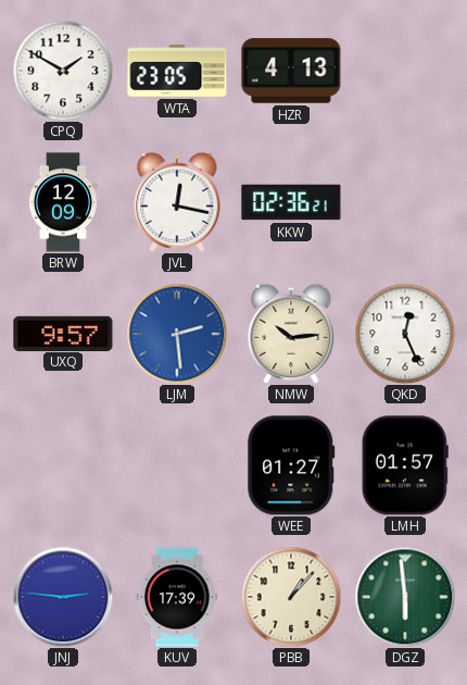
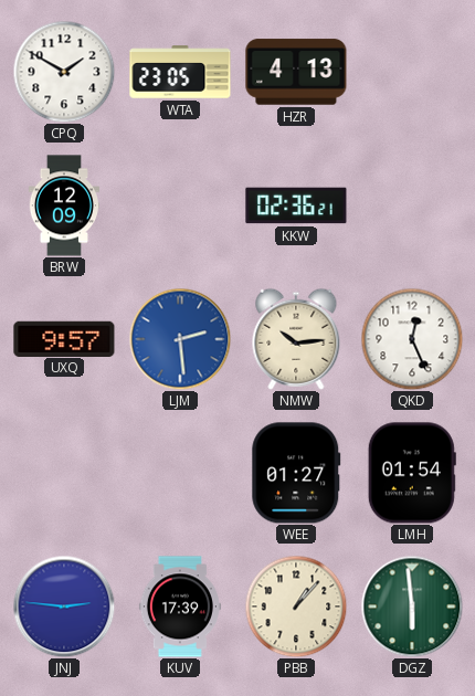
JVL: 12:17 -> none
LMH: 01:57 -> 01:54
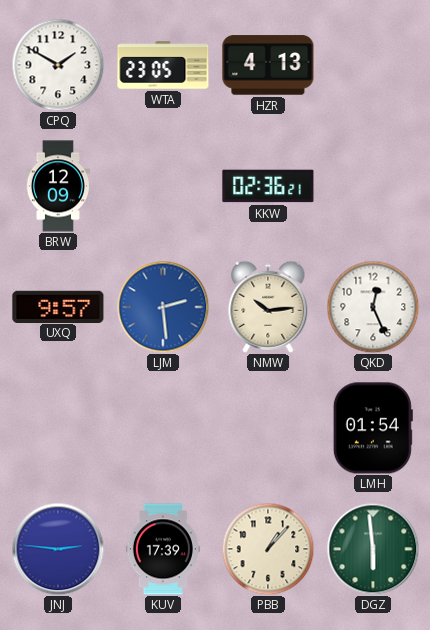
WEE: 01:27 -> none
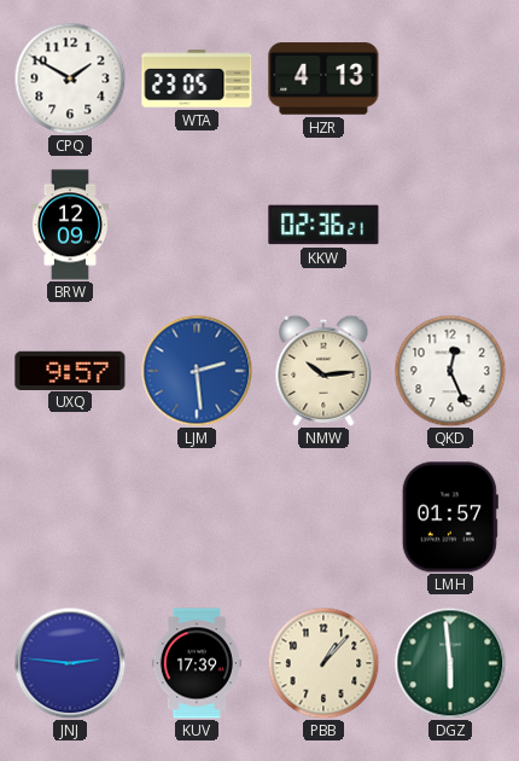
LMH: 01:54 -> 01:57
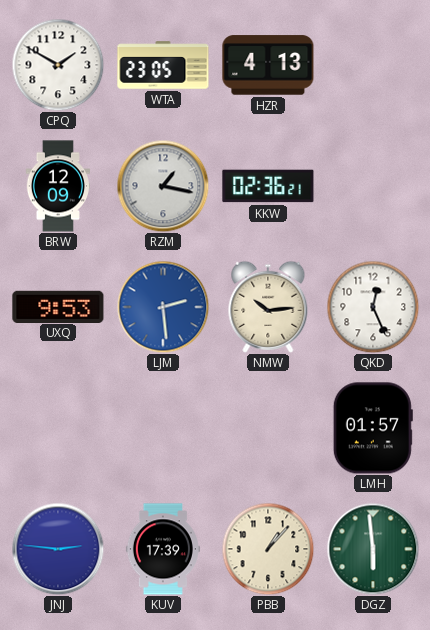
RZM: none -> 1:17
UXQ: 9:57 -> 9:53
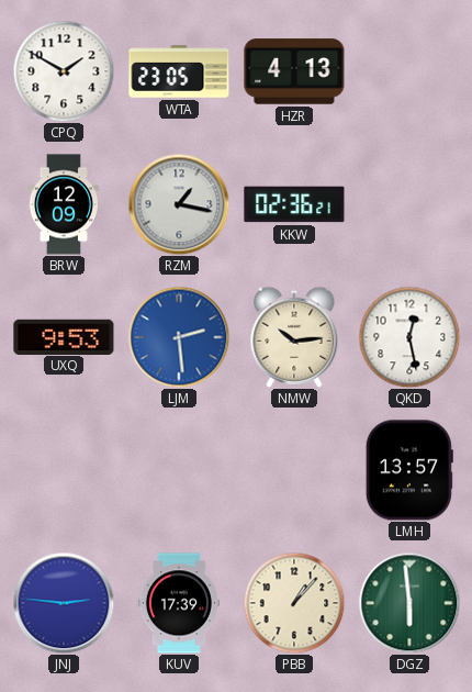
QKD: 12:26 -> 12:28
LMH: 01:57 -> 13:57
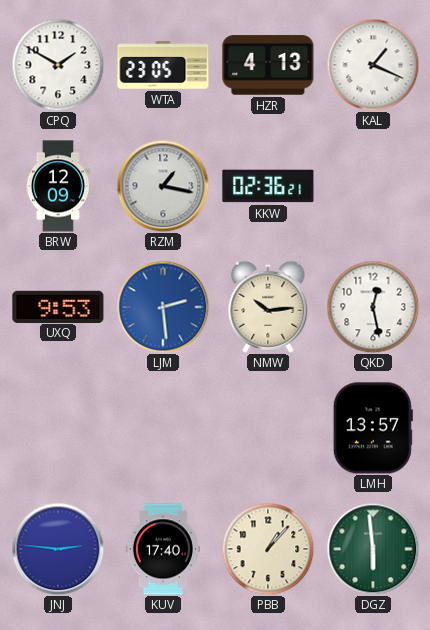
KAL: none -> 1:19
KUV: 17:39 -> 17:40
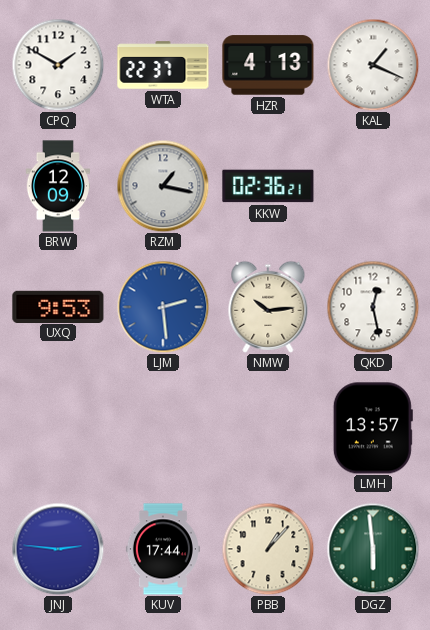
WTA: 23:05 -> 22:37
KUV: 17:40 -> 17:44
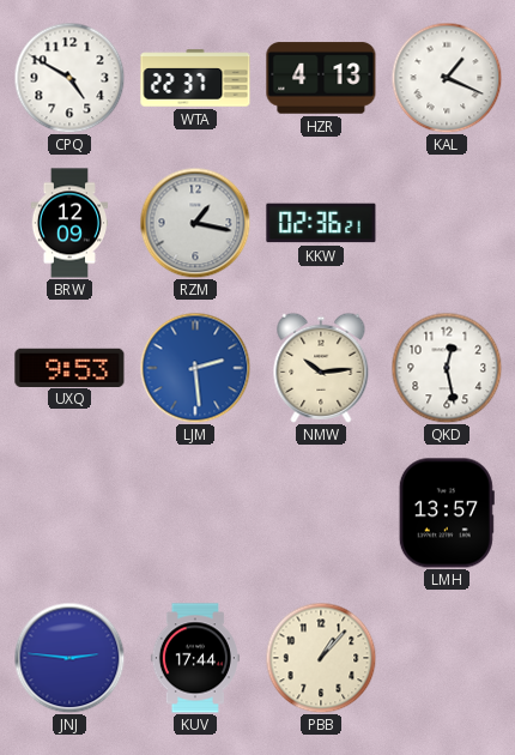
CPQ: 1:50 -> 4:50
DGZ: 5:59 -> none
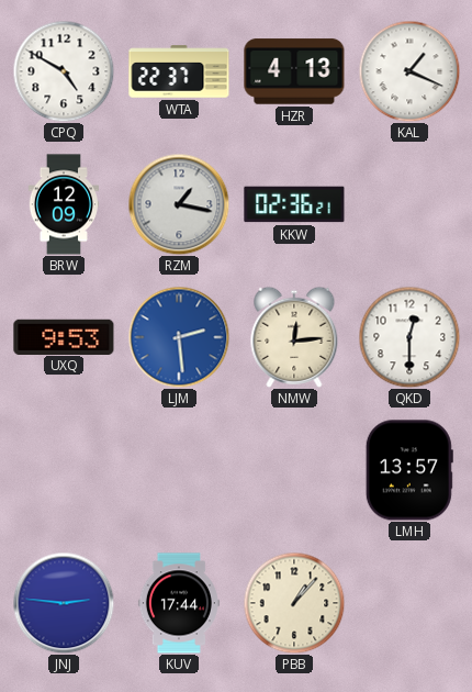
NMW: 10:14 -> 12:14
QKD: 12:28 -> 12:30
